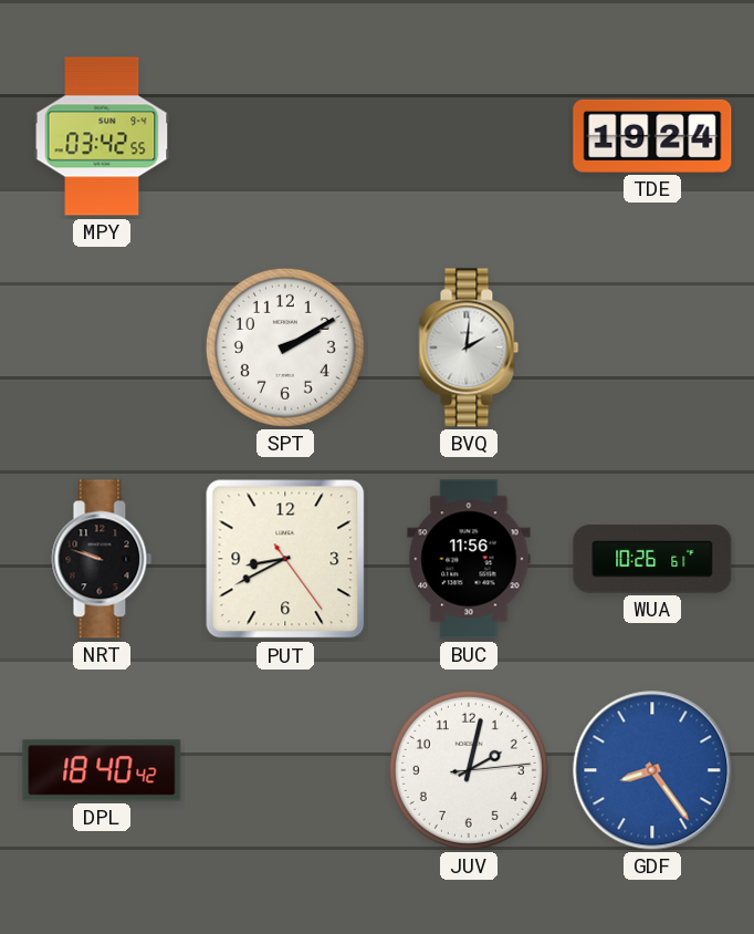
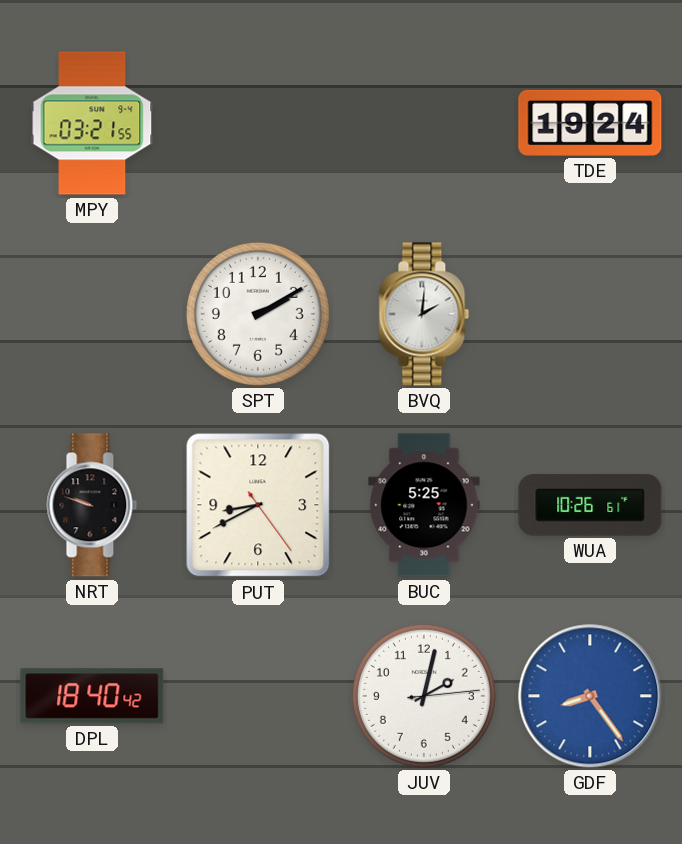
MPY: 03:42 -> 03:21
BUC: 11:56 -> 5:25
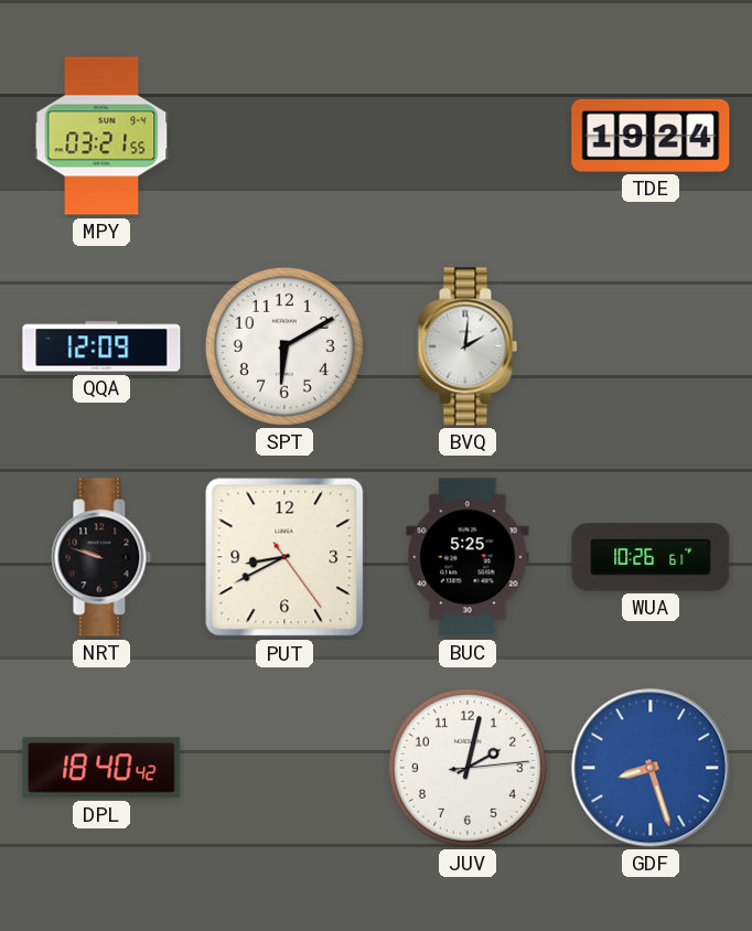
QQA: none -> 12:09
SPT: 2:10 -> 6:10
GDF: 8:24 -> 8:27
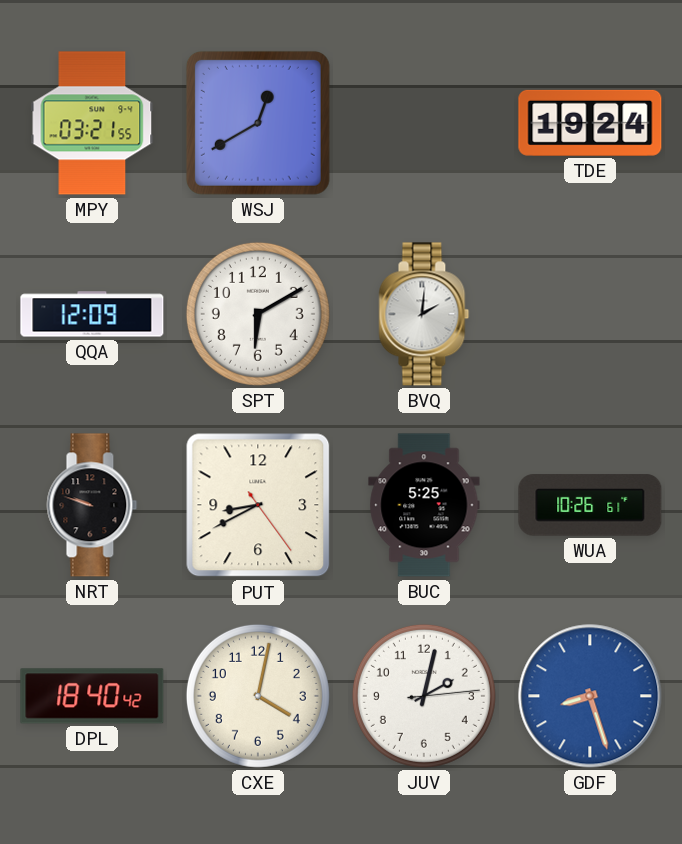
WSJ: none -> 12:40
CXE: none -> 4:02
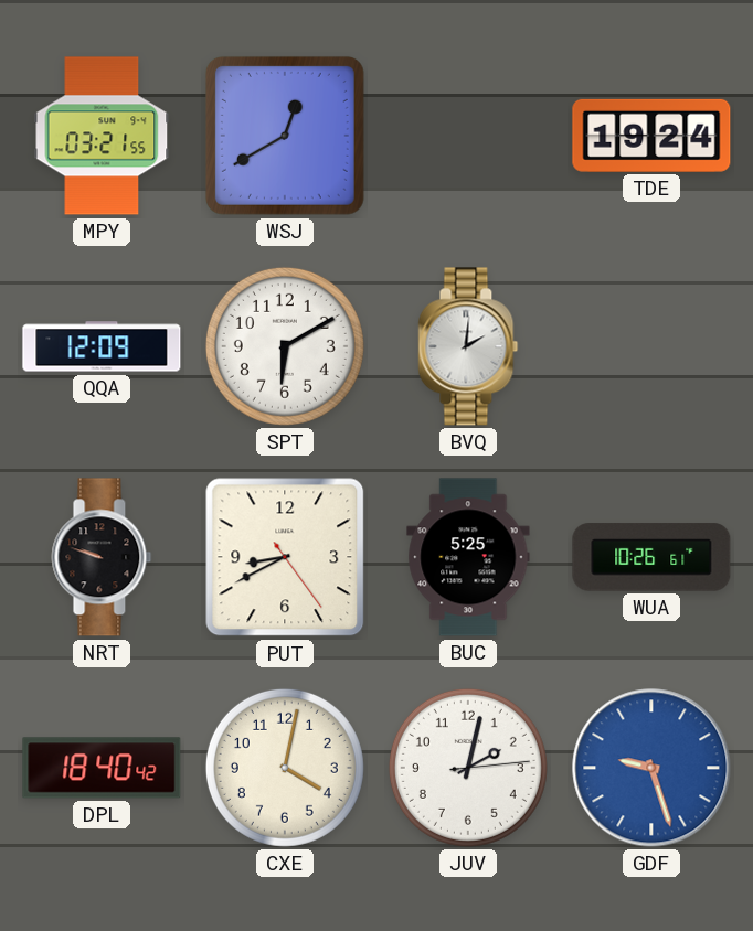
GDF: 8:27 -> 9:27
